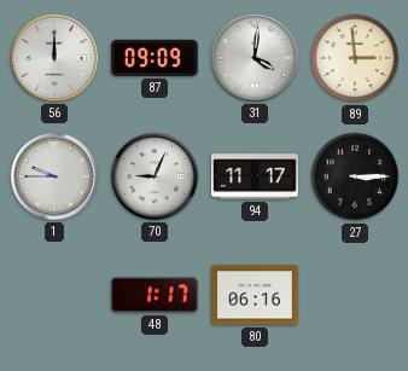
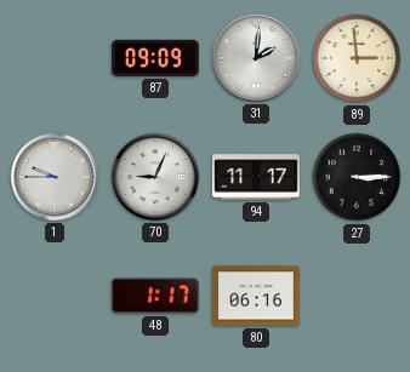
56: 12:00 -> none
31: 4:01 -> 2:01
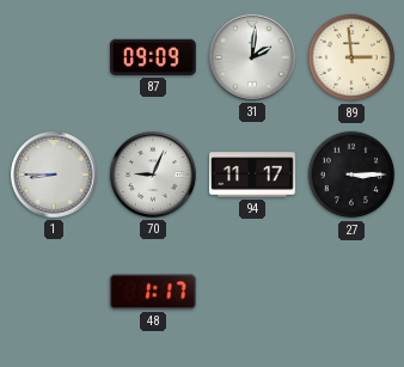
1: 9:45 -> 8:45
80: 06:16 -> none
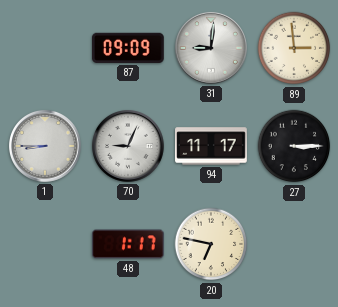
31: 2:01 -> 9:01
20: none -> 6:47
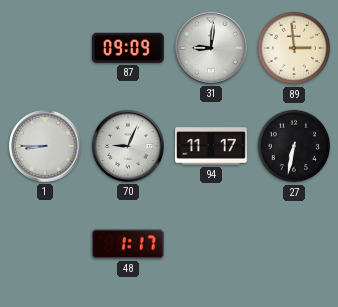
27: 3:15 -> 6:32
20: 6:47 -> none
